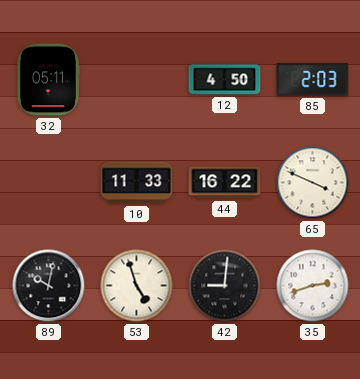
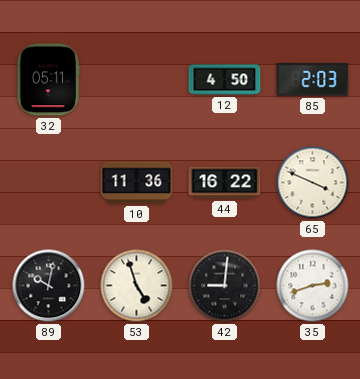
10: 11:33 -> 11:36
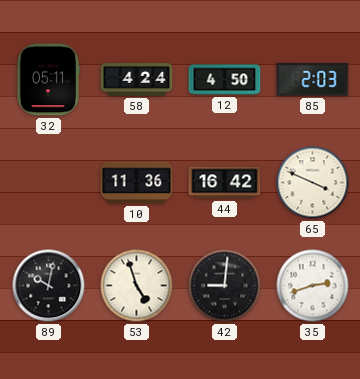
58: none -> 4:24
44: 16:22 -> 16:42
